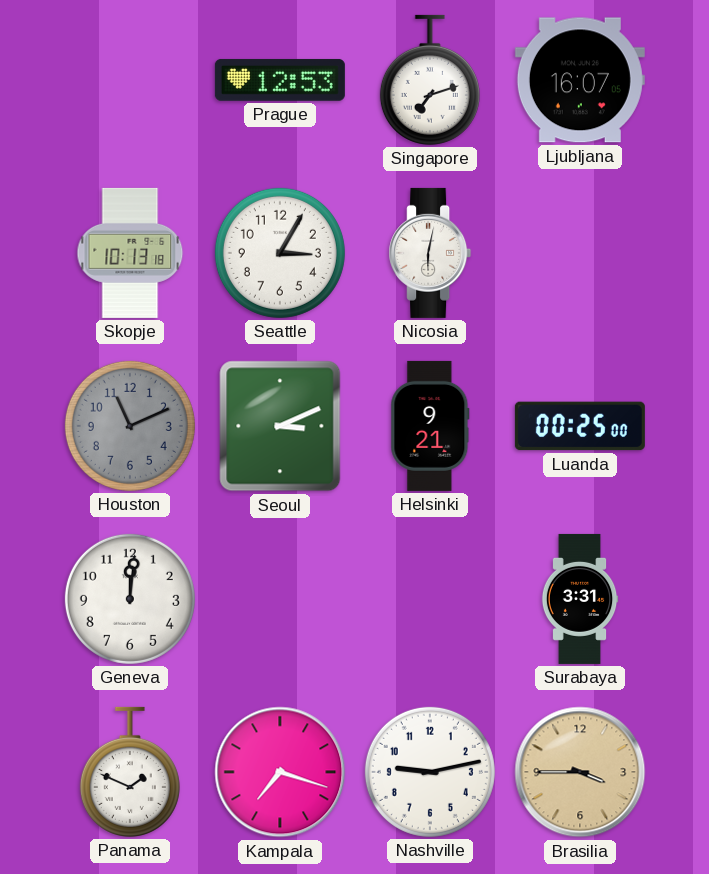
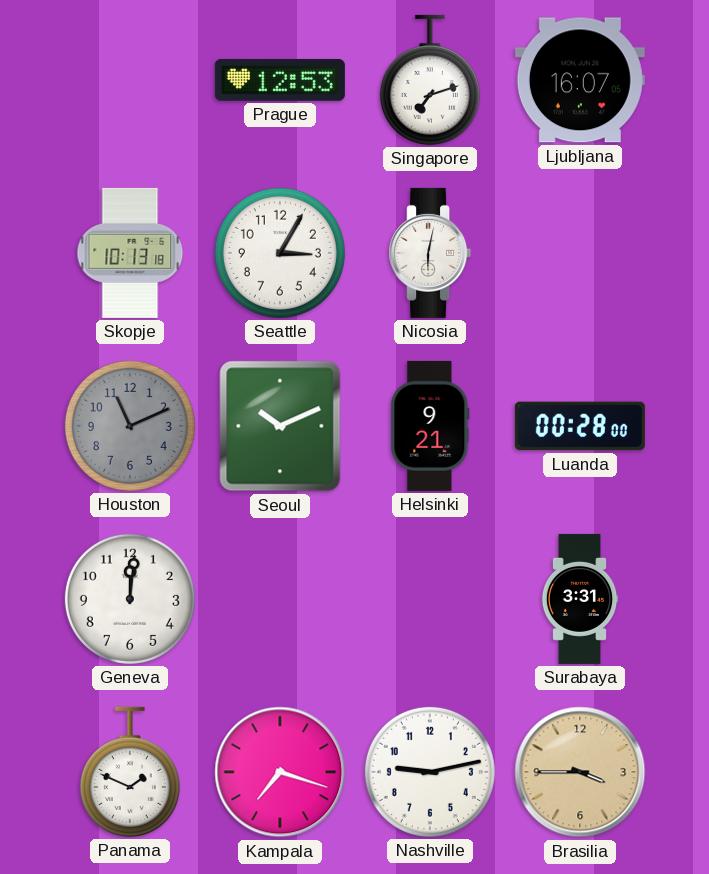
Seoul: 3:11 -> 10:11
Luanda: 00:25 -> 00:28
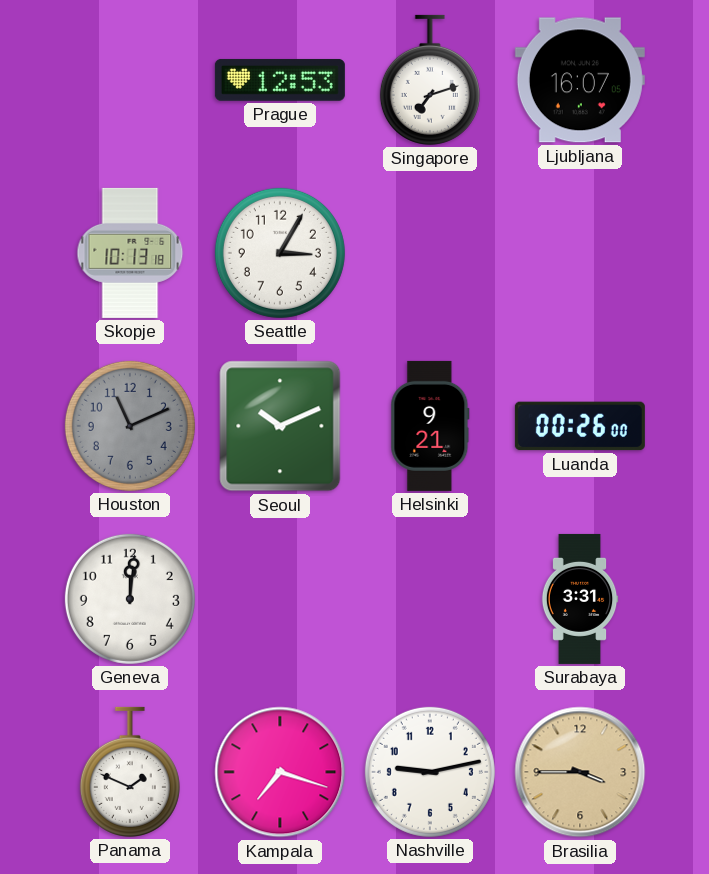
Nicosia: 6:02 -> none
Luanda: 00:28 -> 00:26
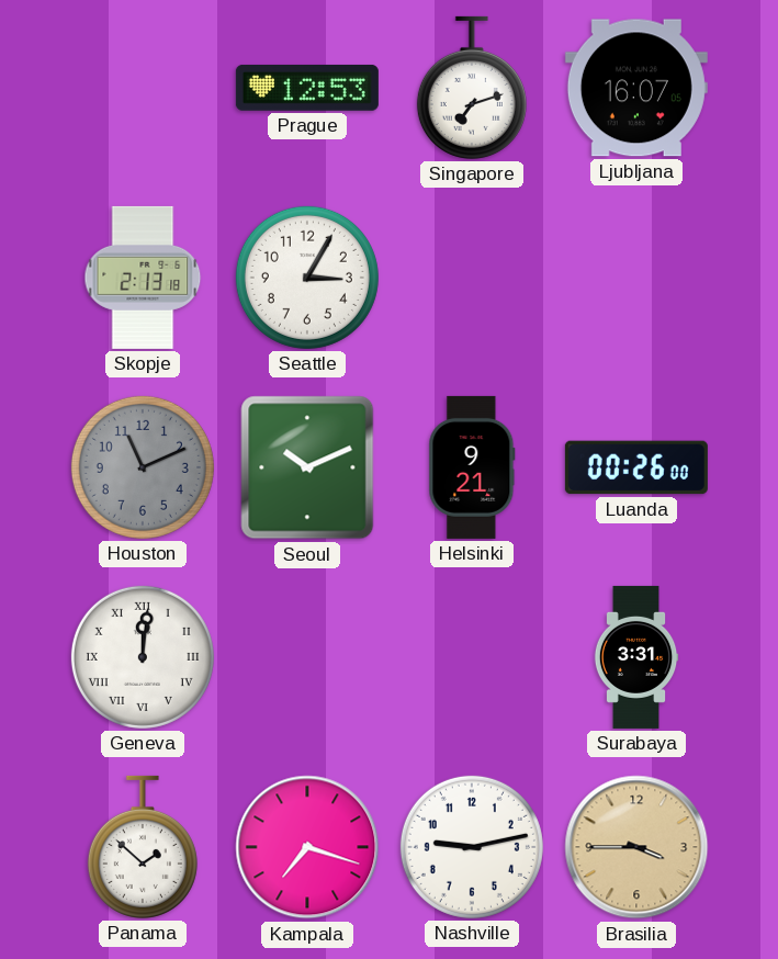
Skopje: 10:13 -> 2:13
Geneva numerals: Arabic -> Roman
Panama: 1:49 -> 1:52
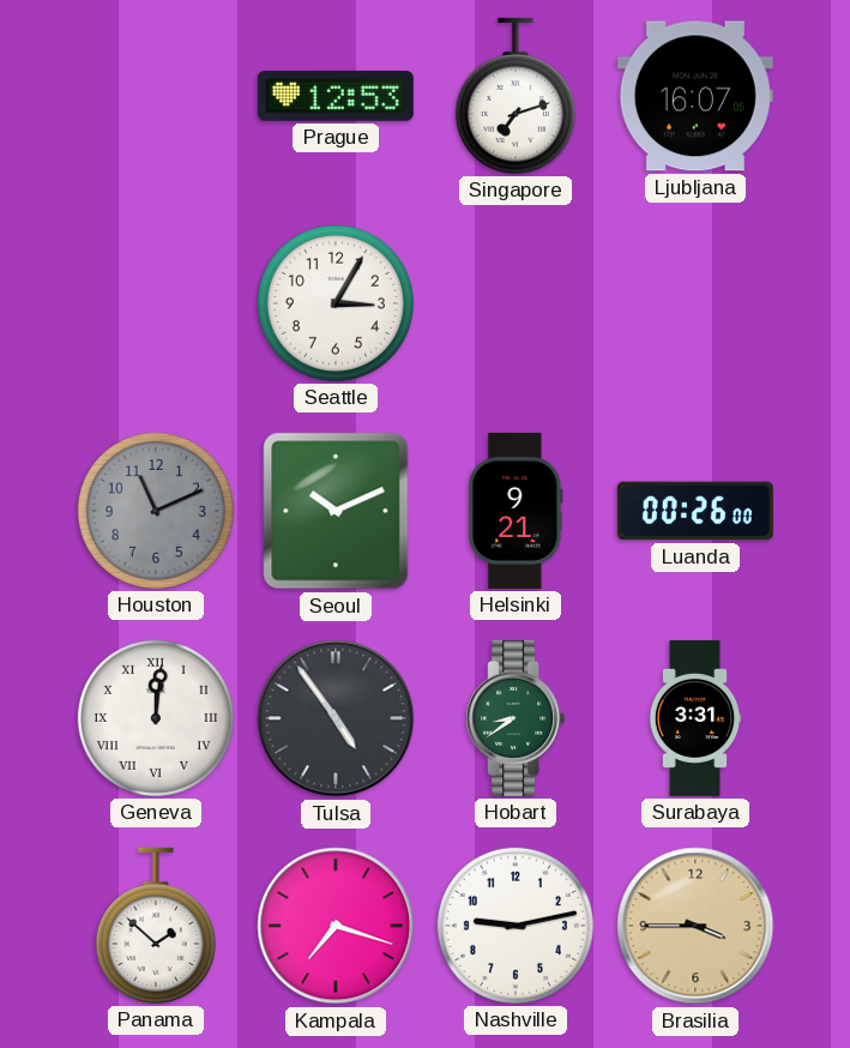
Skopje: 2:13 -> none
Tulsa: none -> 4:54
Hobart: none -> 8:39
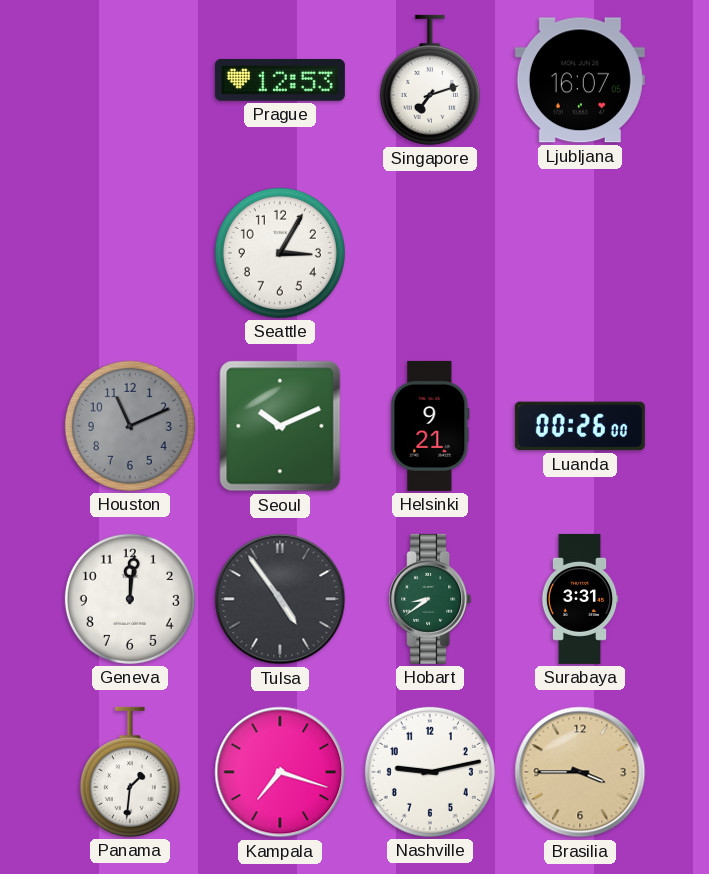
Geneva numerals: Roman -> Arabic
Panama: 1:52 -> 1:31
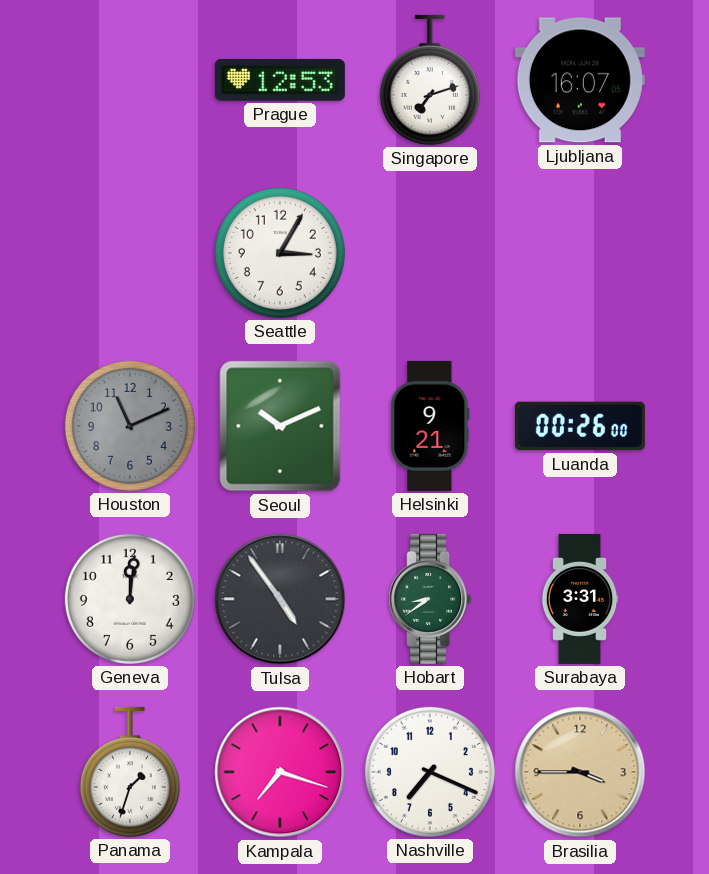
Panama: 1:31 -> 1:33
Nashville: 9:13 -> 7:19
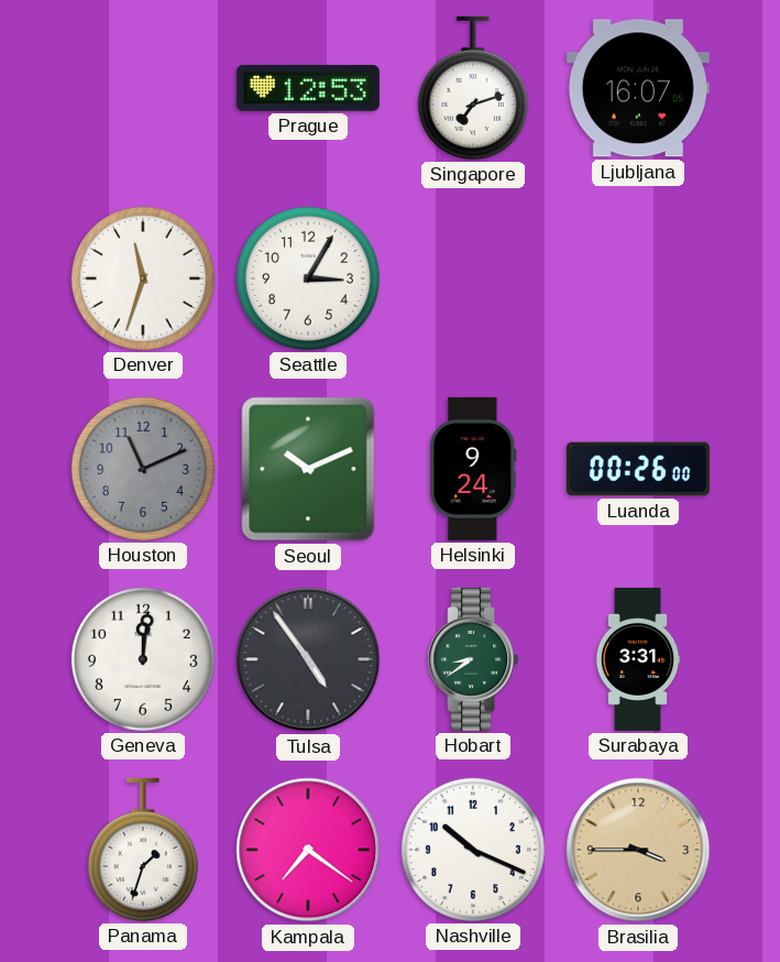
Denver: none -> 11:33
Helsinki: 9:21 -> 9:24
Kampala: 7:18 -> 7:21
Nashville: 7:19 -> 10:19
